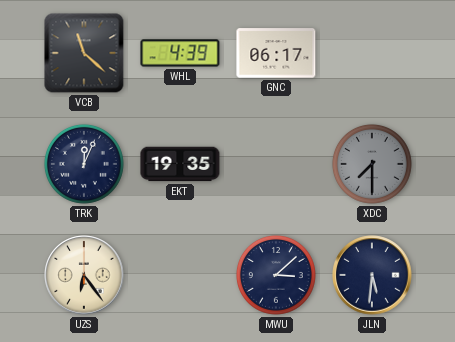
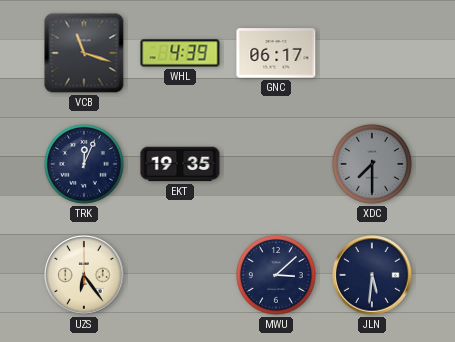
VCB: 11:22 -> 11:18
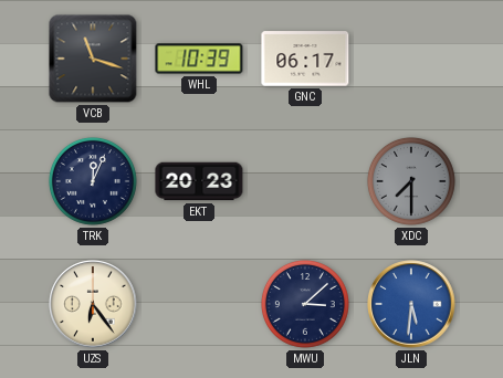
WHL: 4:39 -> 10:39
EKT: 19:35 -> 20:23
JLN dial: navy -> blue
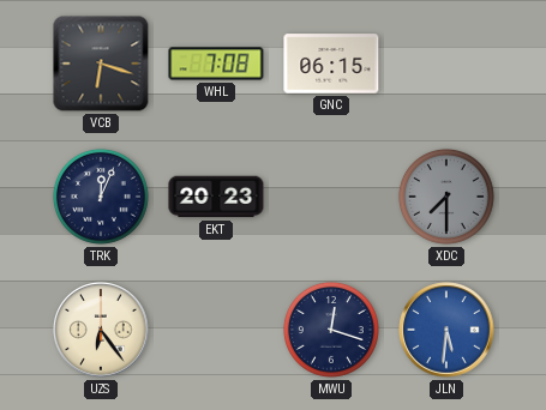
VCB: 11:18 -> 6:18
WHL: 10:39 -> 7:08
GNC: 06:17 -> 06:15
MWU: 3:08 -> 12:18
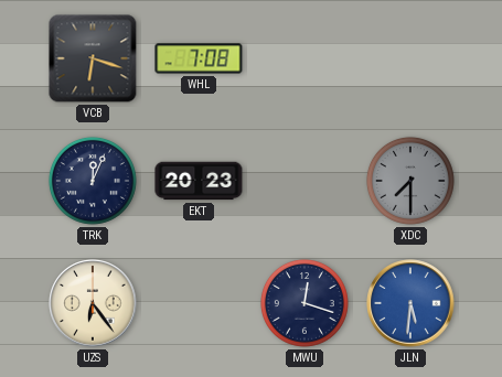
GNC: 06:15 -> none
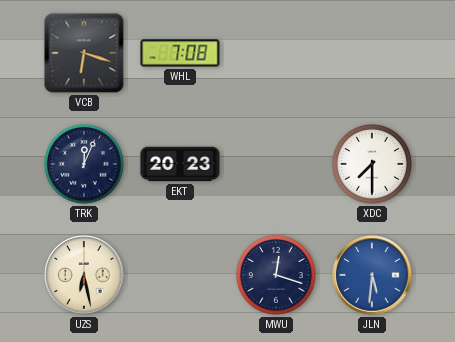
XDC dial: grey -> white
UZS: 6:24 -> 6:28
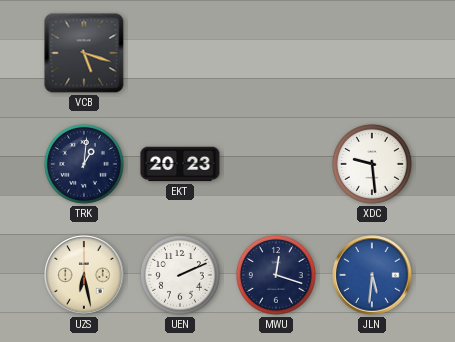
VCB: 6:18 -> 5:18
WHL: 7:08 -> none
TRK: 12:04 -> 1:01
XDC: 7:30 -> 9:29
UEN: none -> 2:11
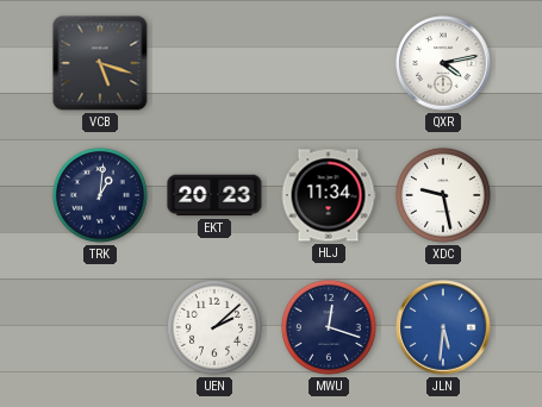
QXR: none -> 4:13
HLJ: none -> 11:34
XDC: 9:29 -> 9:28
UZS: 6:28 -> none
UEN: 2:11 -> 2:08
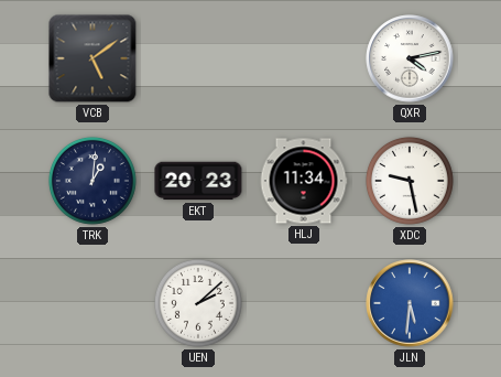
VCB: 5:18 -> 5:09
MWU: 12:18 -> none
